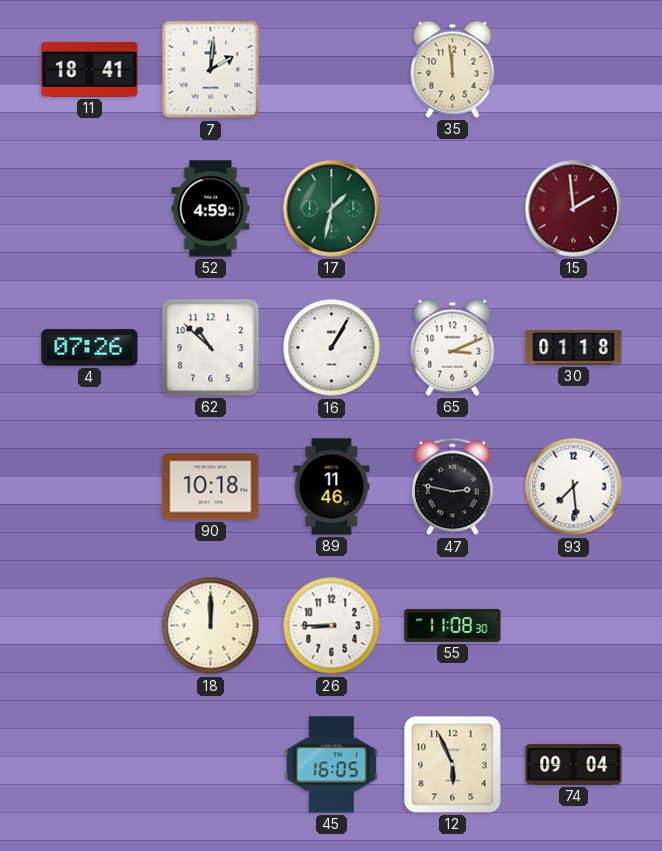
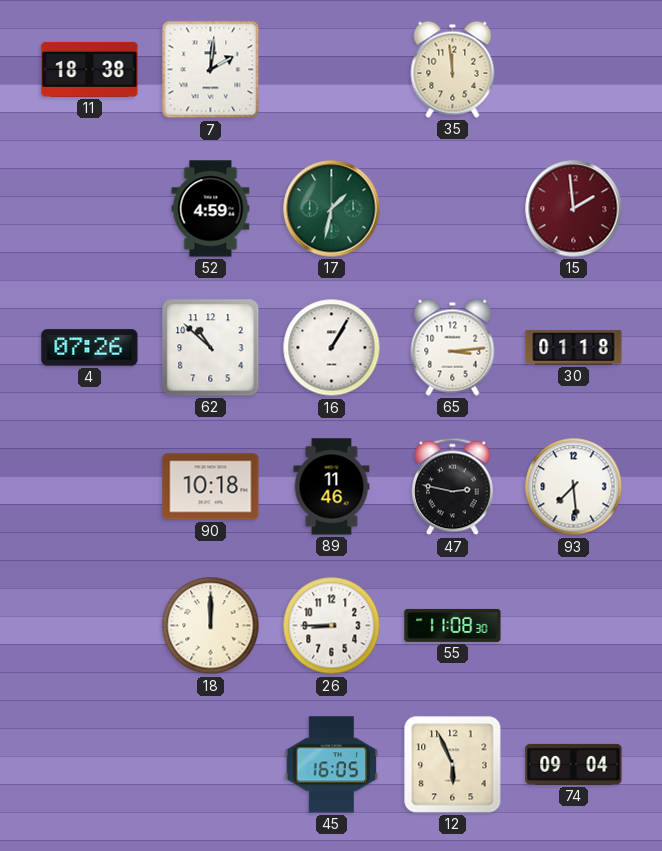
11: 18:41 -> 18:38
65: 3:11 -> 3:14
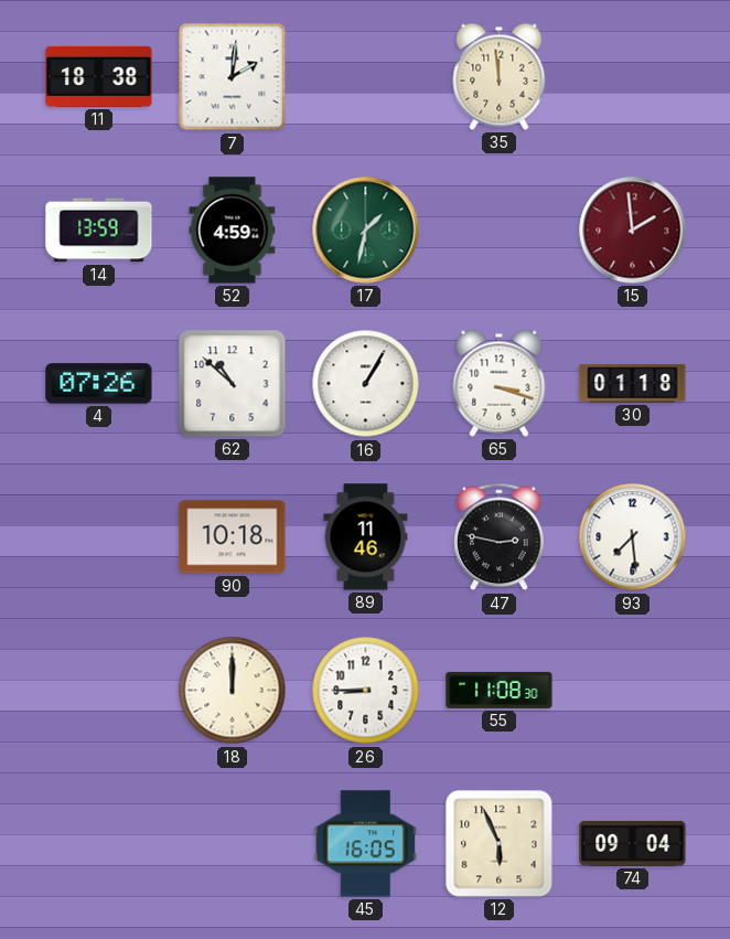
14: none -> 13:59
65: 3:14 -> 3:18
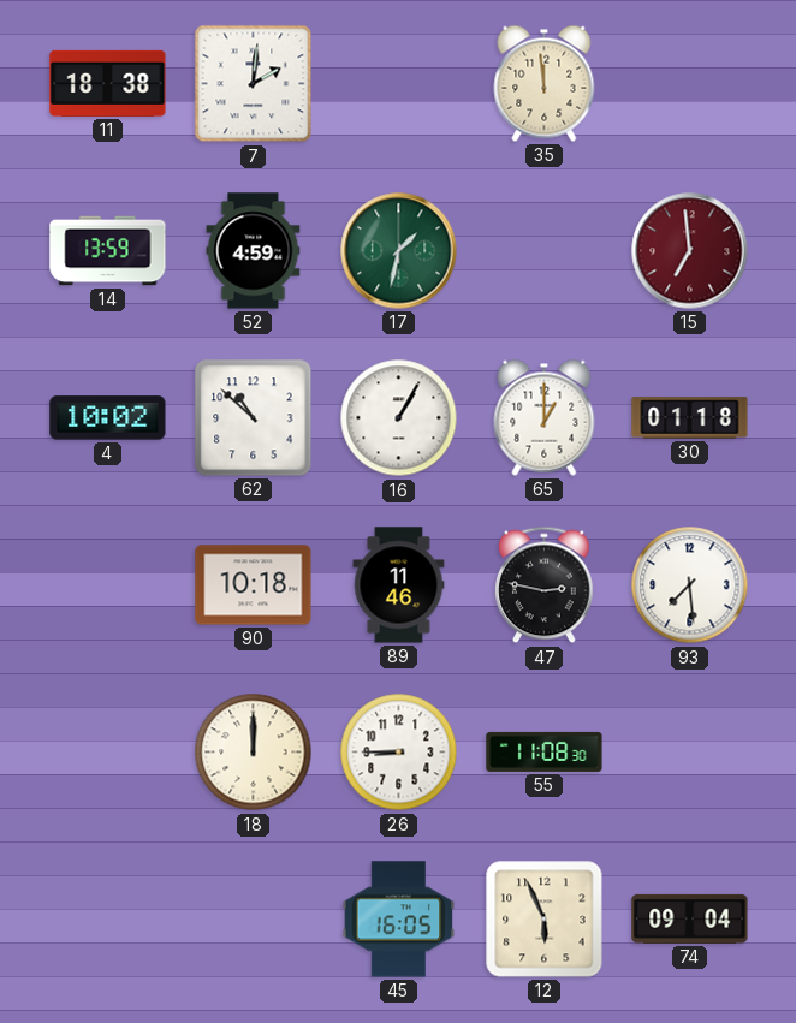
15: 1:59 -> 6:59
4: 07:26 -> 10:02
65: 3:18 -> 1:00
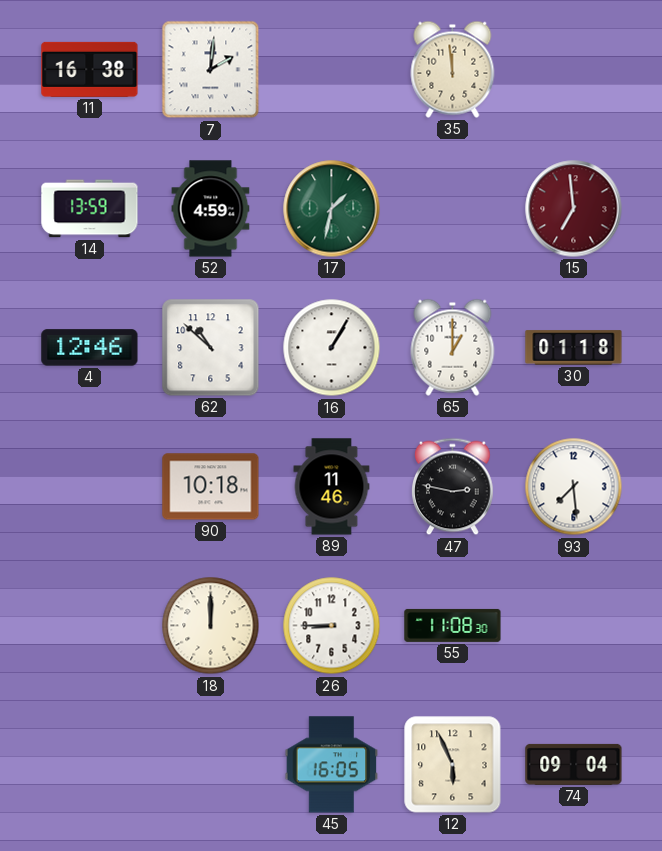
11: 18:38 -> 16:38
4: 10:02 -> 12:46
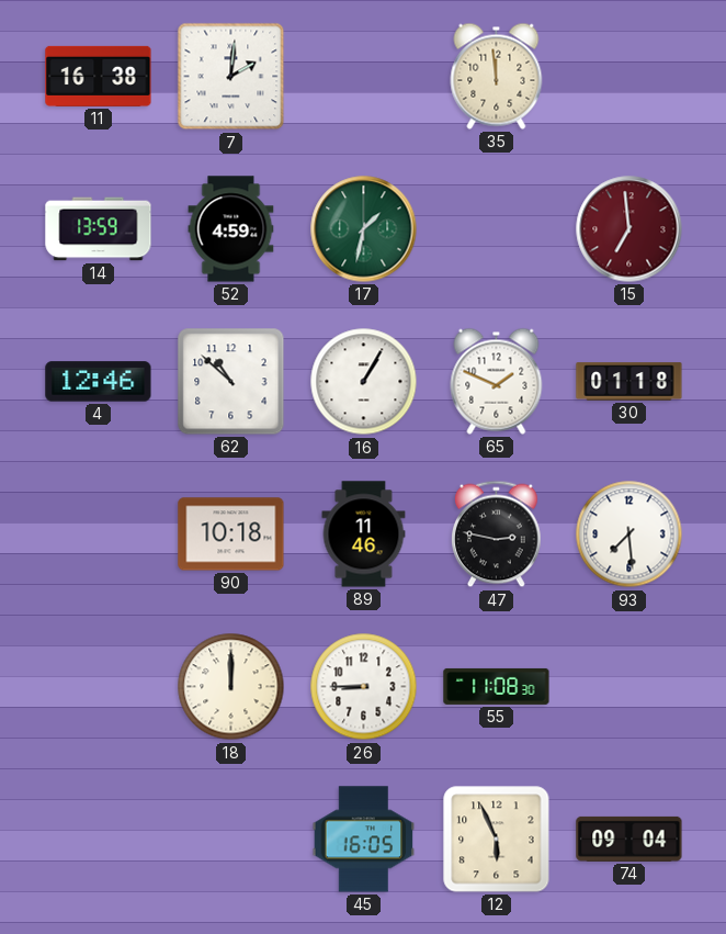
65: 1:00 -> 1:49
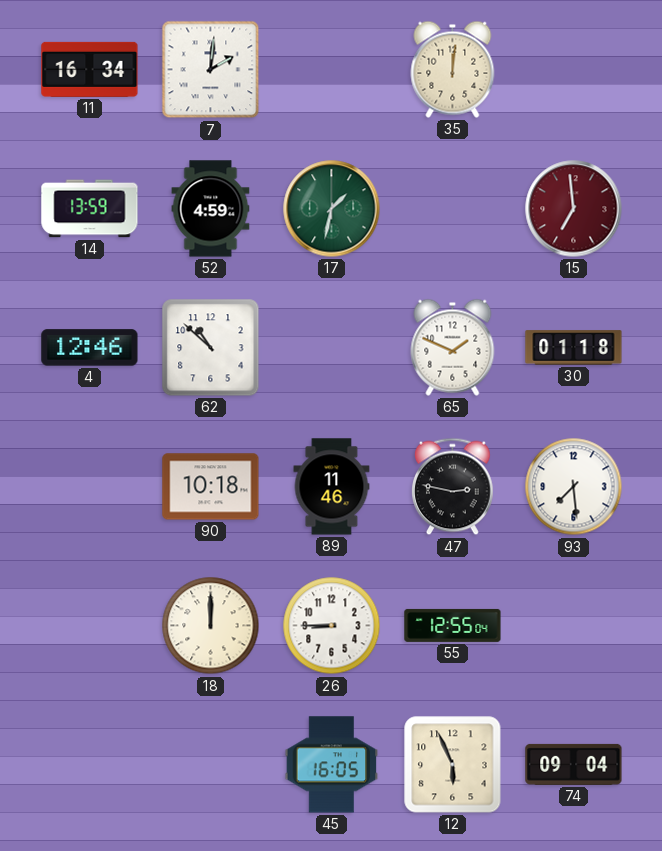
11: 16:38 -> 16:34
35: 11:59 -> 12:01
16: 1:05 -> none
55: 11:08 -> 12:55
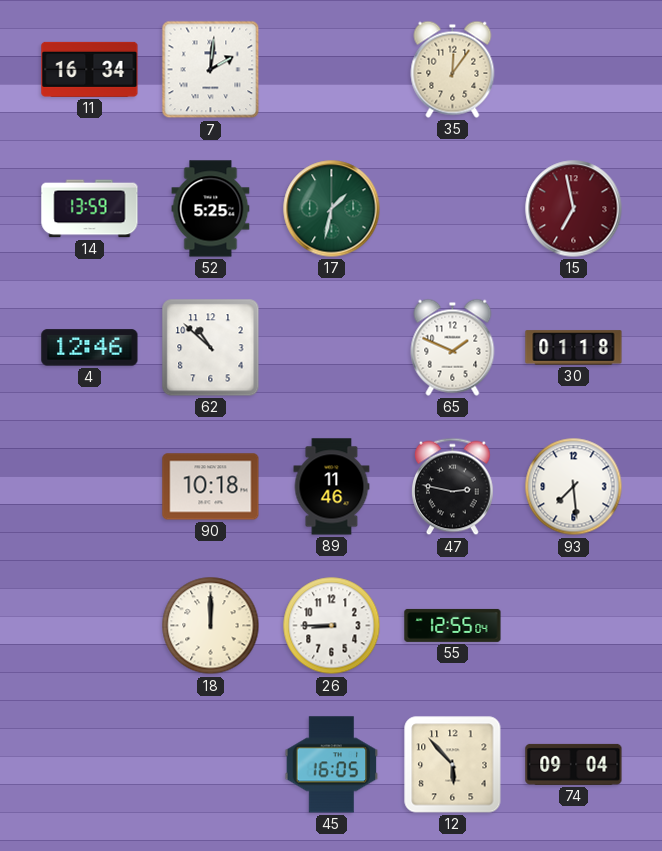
35: 12:01 -> 12:06
52: 4:59 -> 5:25
15: 6:59 -> 6:58
12: 5:56 -> 5:53
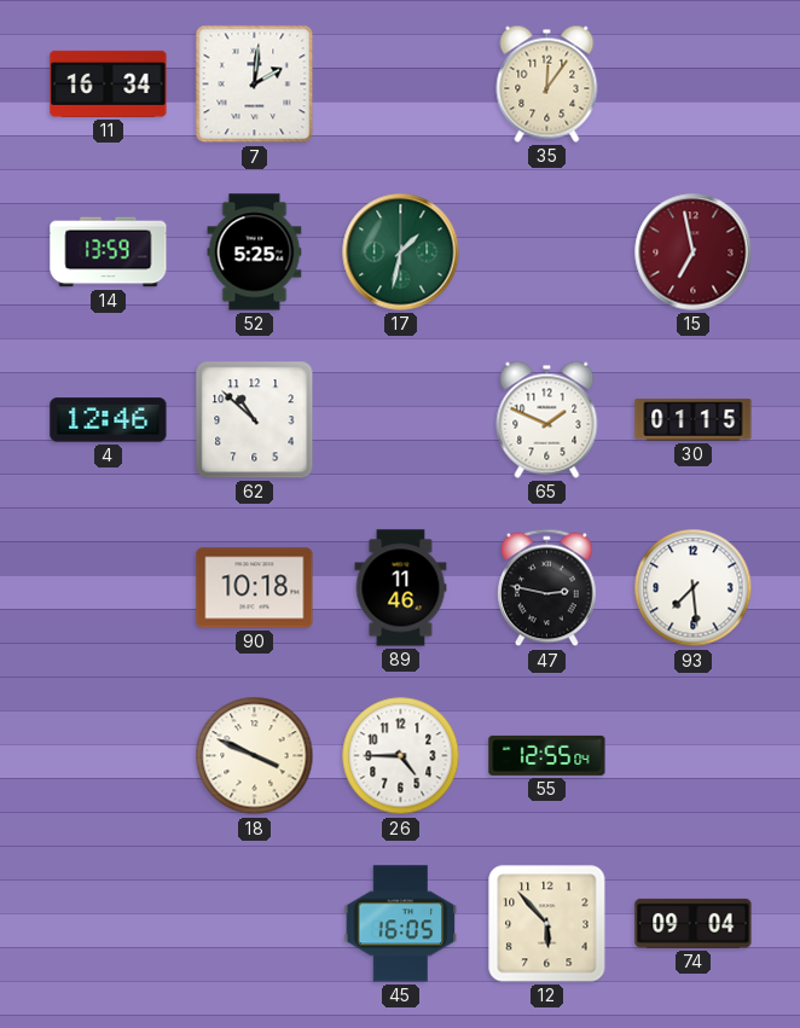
30: 01:18 -> 01:15
18: 12:00 -> 3:49
26: 8:45 -> 4:45
